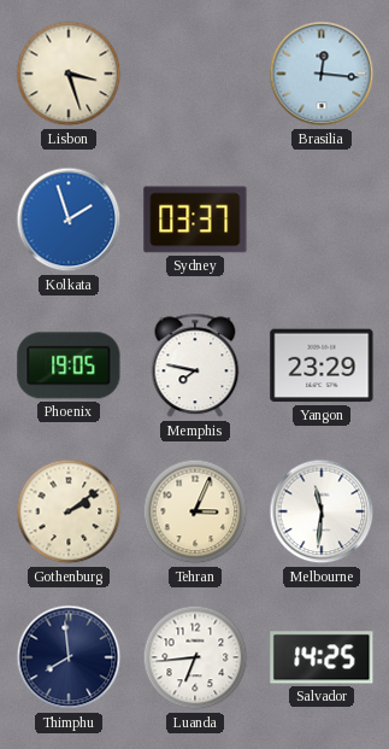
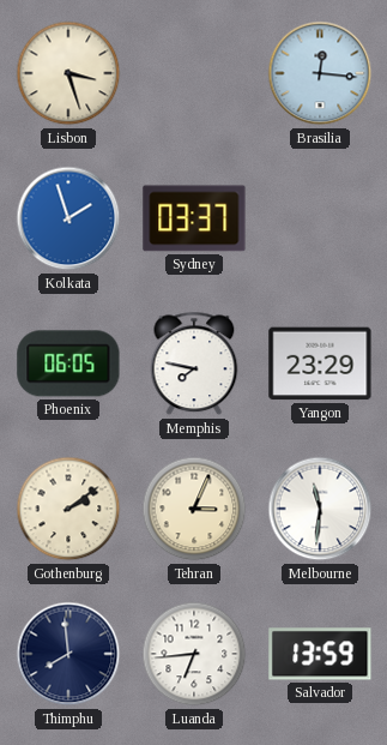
Phoenix: 19:05 -> 06:05
Salvador: 14:25 -> 13:59
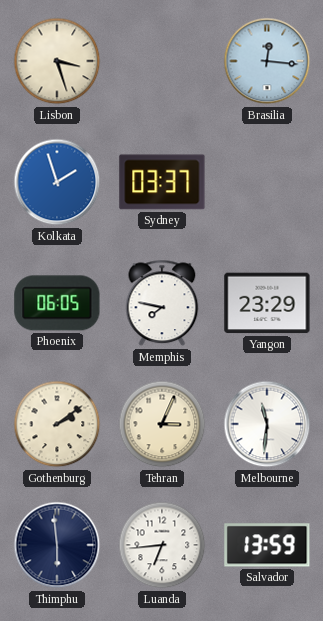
Thimphu: 7:59 -> 5:59
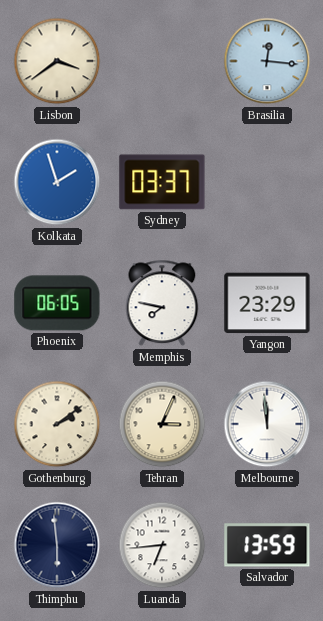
Lisbon: 3:27 -> 3:39
Melbourne: 11:31 -> 11:59
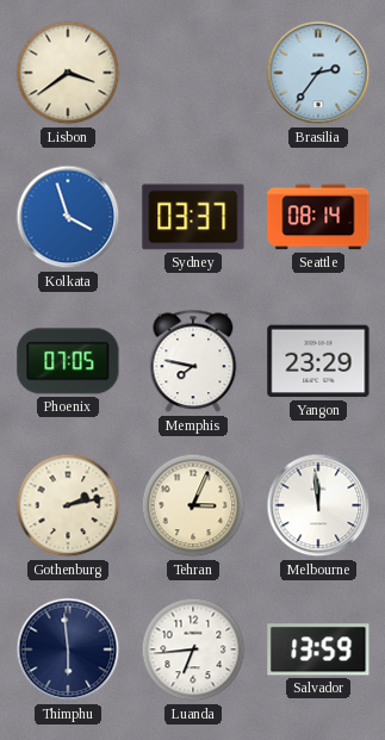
Brasilia: 12:16 -> 2:36
Kolkata: 1:57 -> 3:57
Seattle: none -> 08:14
Phoenix: 06:05 -> 07:05
Gothenburg: 2:09 -> 2:13
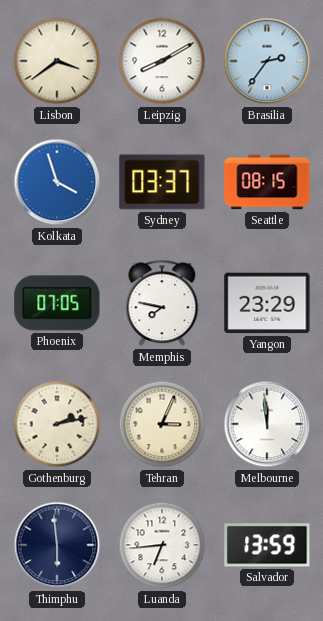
Leipzig: none -> 8:10
Seattle: 08:14 -> 08:15
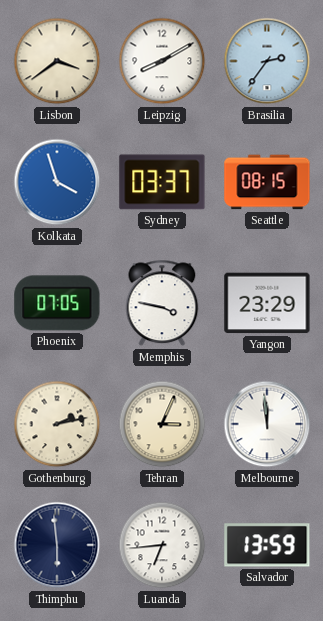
Memphis: 7:47 -> 3:47
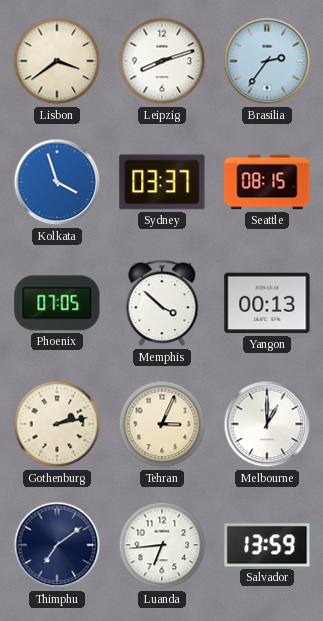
Leipzig: 8:10 -> 8:12
Memphis: 3:47 -> 3:52
Yangon: 23:29 -> 00:13
Melbourne: 11:59 -> 1:00
Thimphu: 5:59 -> 7:09
